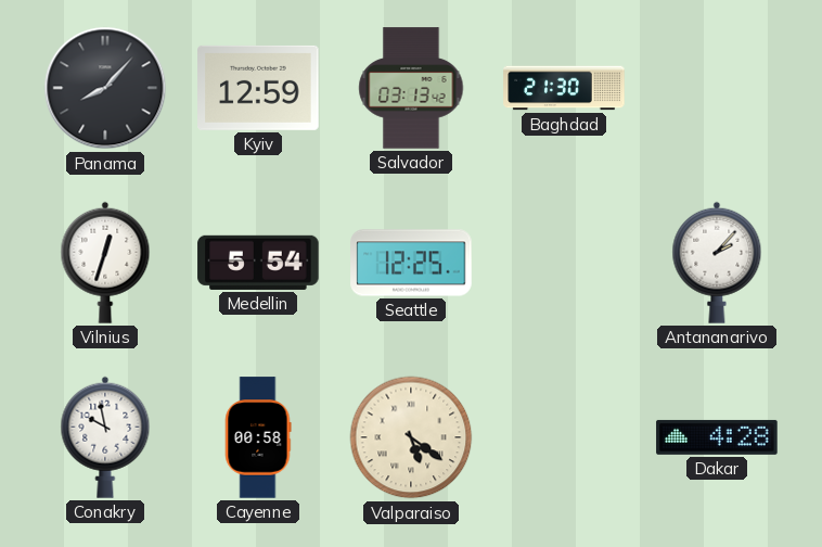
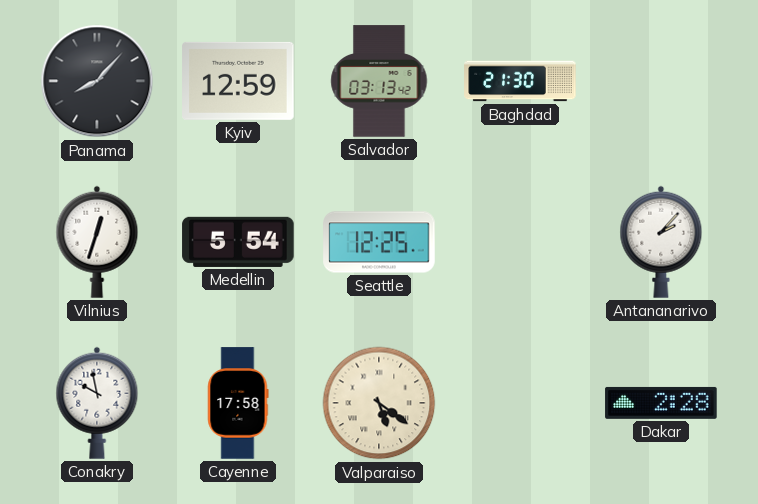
Cayenne: 00:58 -> 17:58
Dakar: 4:28 -> 2:28
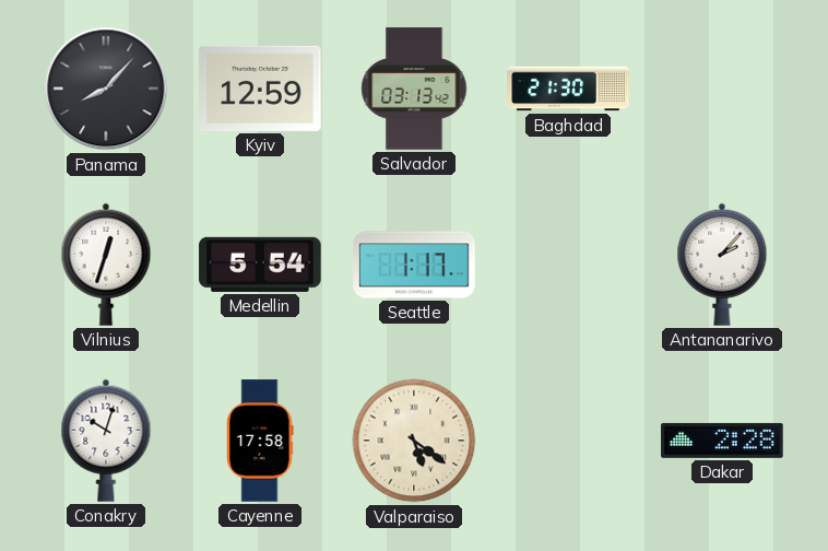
Seattle: 12:25 -> 1:17
Conakry: 9:58 -> 10:03
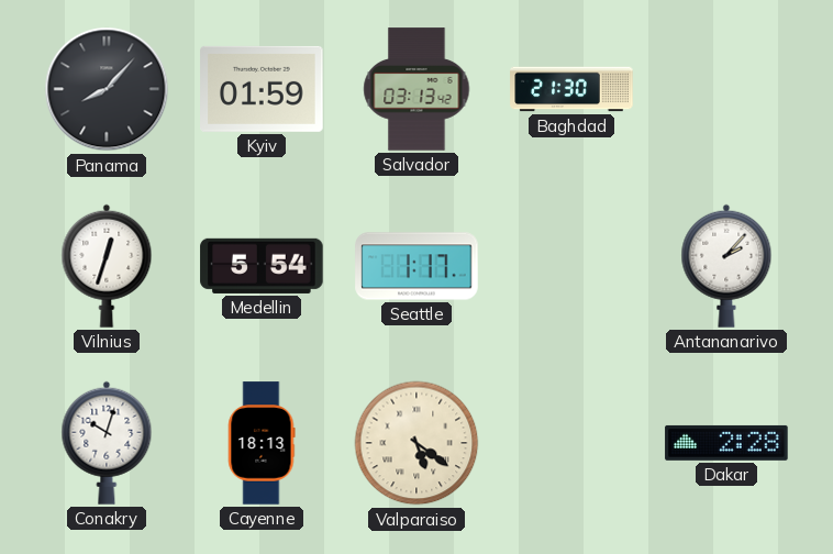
Kyiv: 12:59 -> 01:59
Cayenne: 17:58 -> 18:13
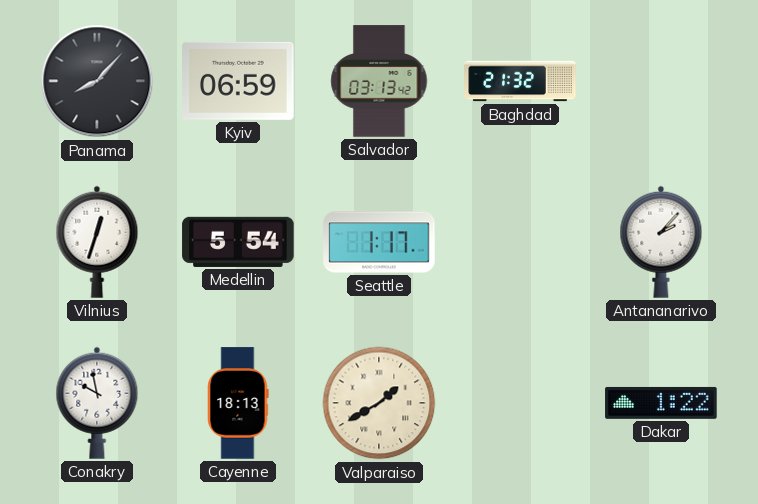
Kyiv: 01:59 -> 06:59
Baghdad: 21:30 -> 21:32
Conakry: 10:03 -> 9:58
Valparaiso: 5:21 -> 1:40
Dakar: 2:28 -> 1:22
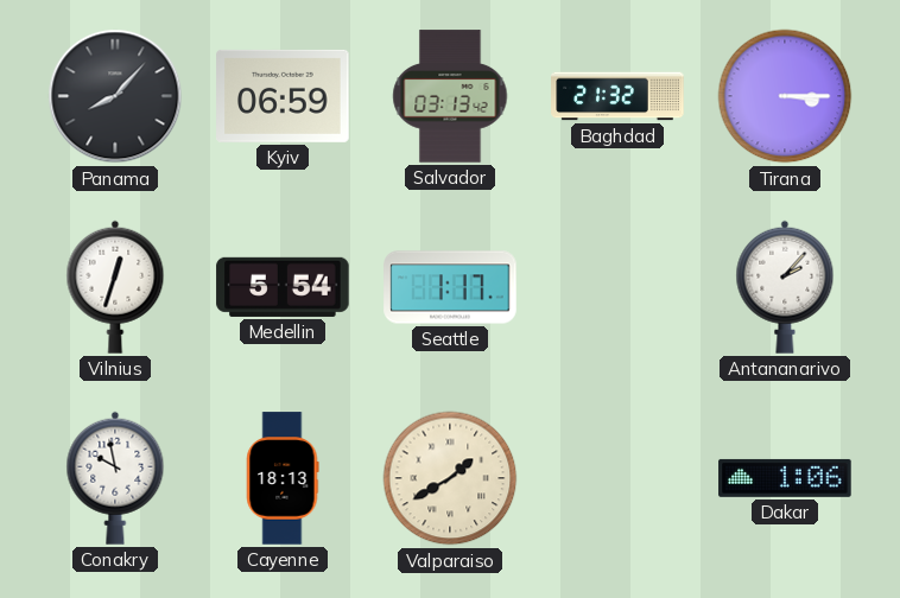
Tirana: none -> 3:15
Dakar: 1:22 -> 1:06
